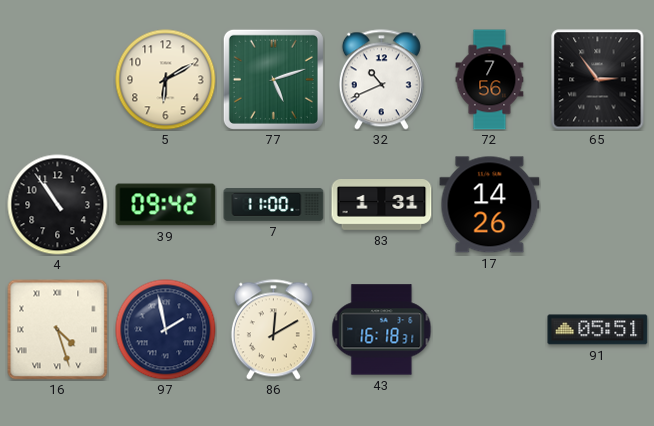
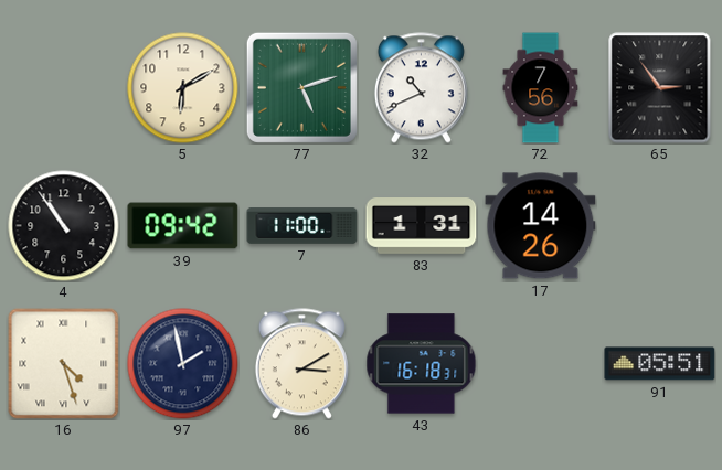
86: 12:10 -> 3:10
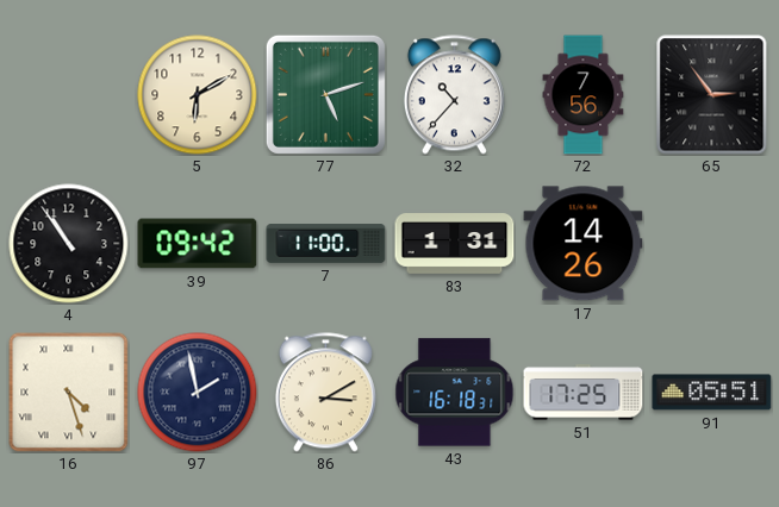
32: 10:41 -> 10:37
51: none -> 17:25
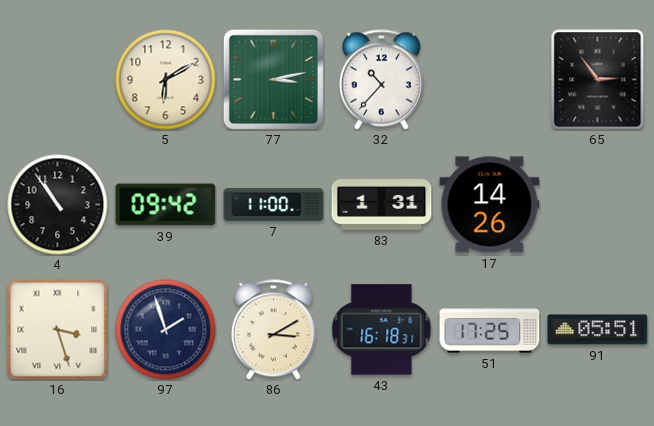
77: 5:12 -> 3:13
72: 7:56 -> none
16: 4:27 -> 3:27
97: 1:58 -> 1:57
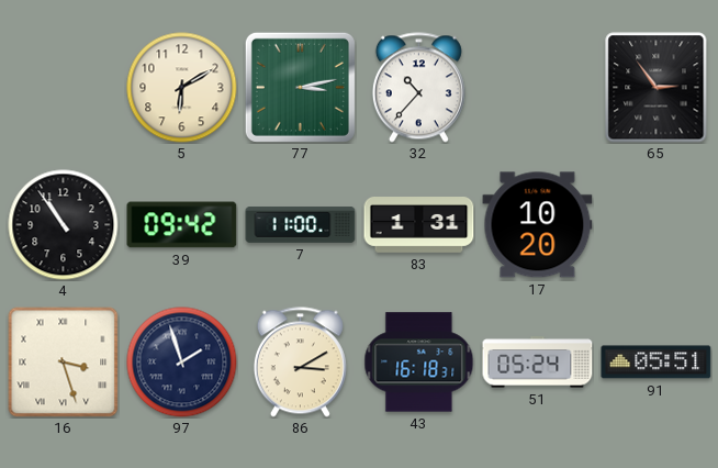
17: 14:26 -> 10:20
51: 17:25 -> 05:24
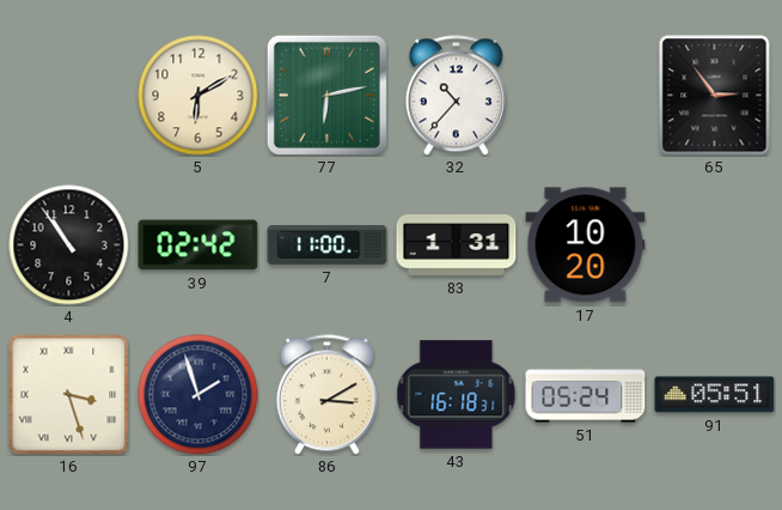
77: 3:13 -> 6:13
39: 09:42 -> 02:42
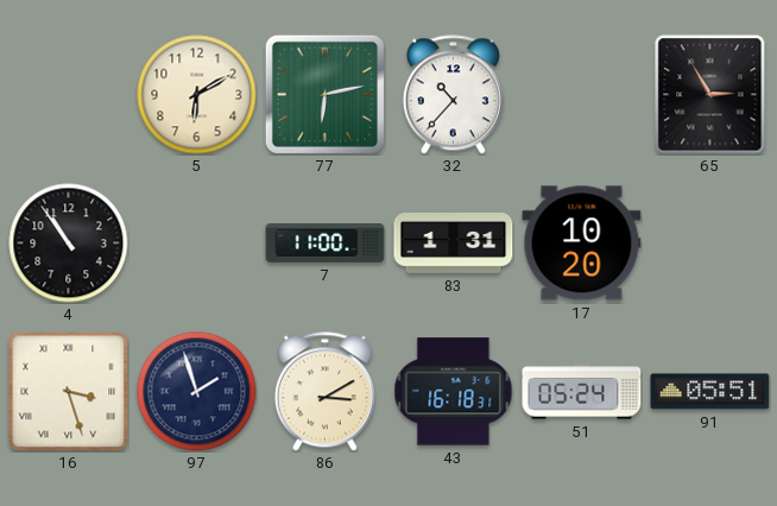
65: 2:54 -> 2:55
39: 02:42 -> none
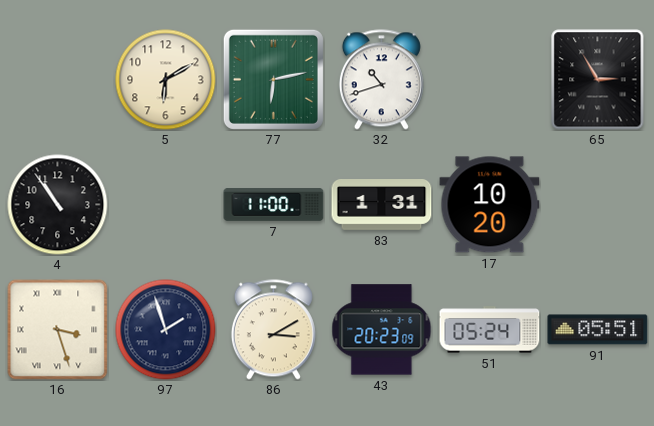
32: 10:37 -> 10:42
43: 16:18 -> 20:23
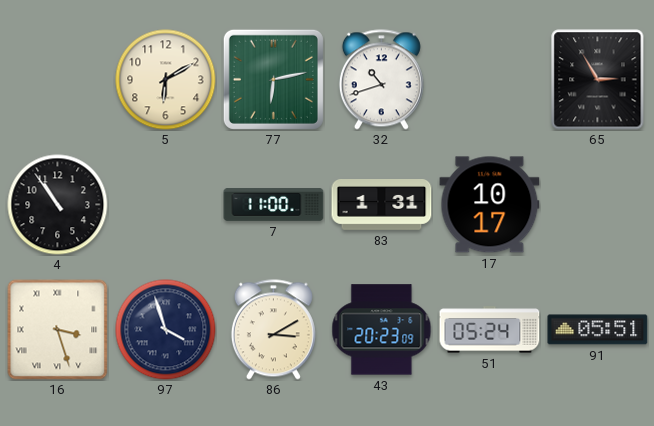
17: 10:20 -> 10:17
97: 1:57 -> 3:57
